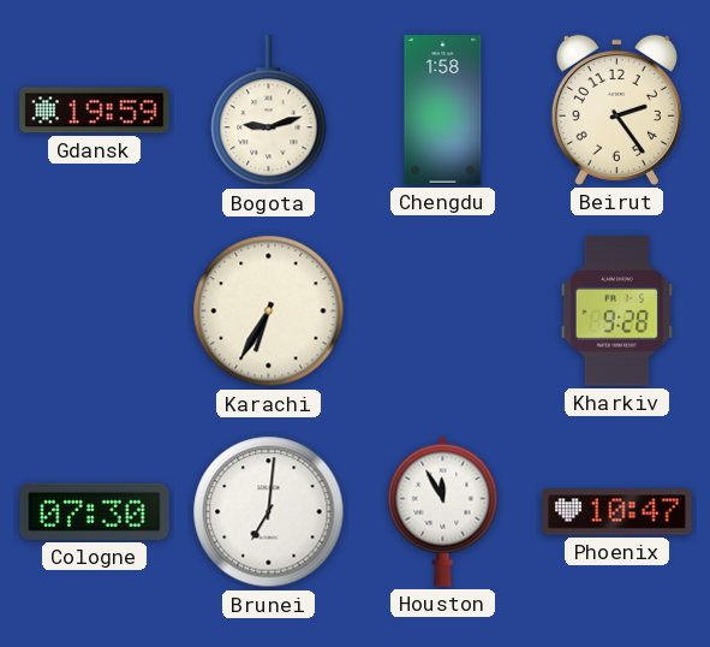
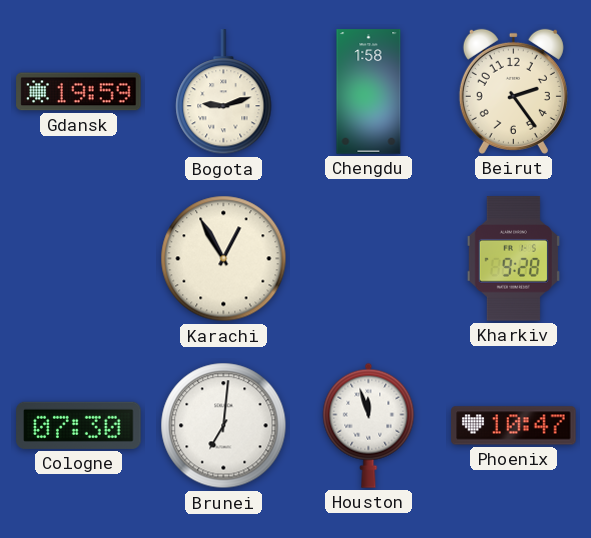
Karachi: 6:35 -> 12:55
Houston: 11:55 -> 11:57
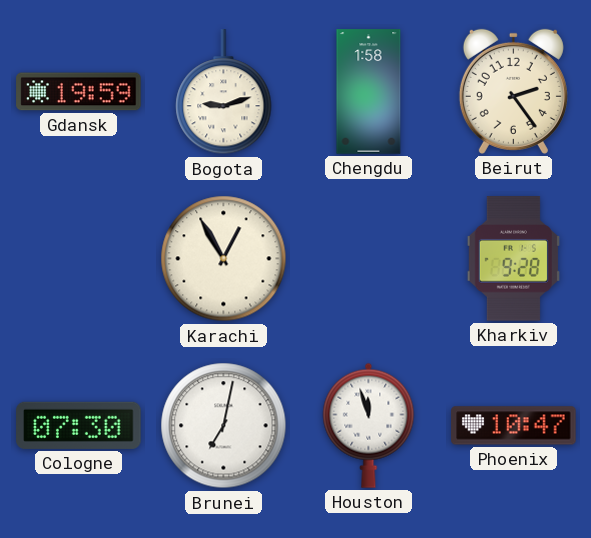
Brunei: 7:01 -> 7:02
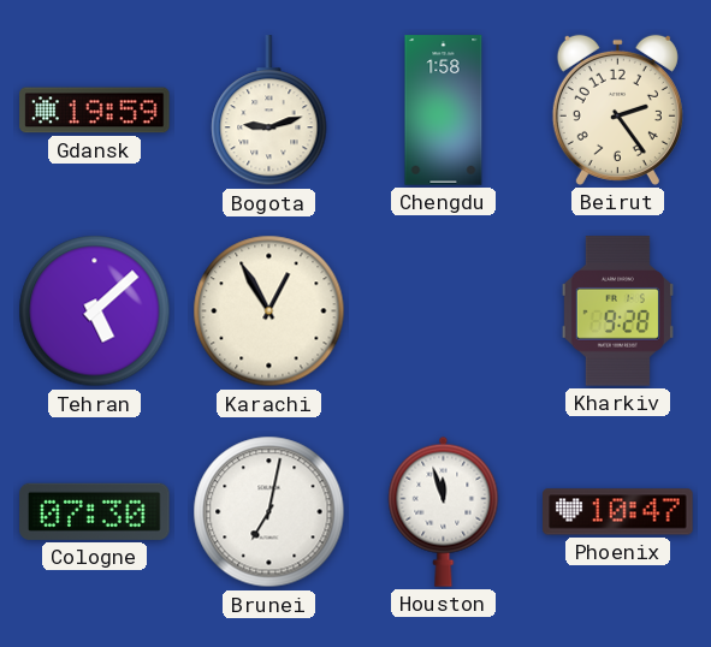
Tehran: none -> 5:08
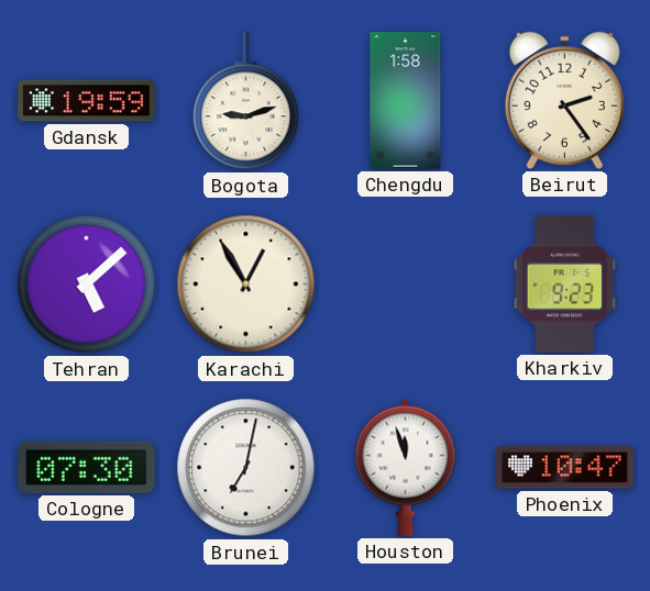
Kharkiv: 9:28 -> 9:23
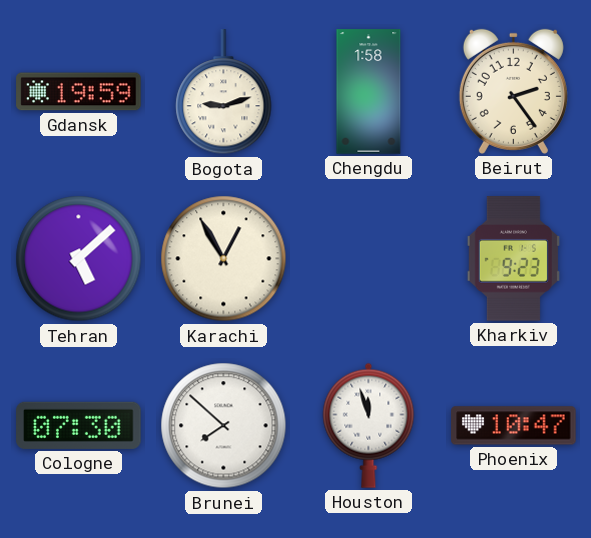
Brunei: 7:02 -> 7:52
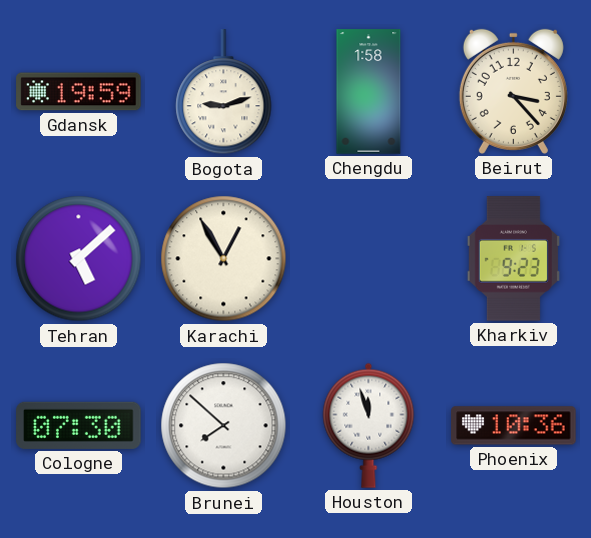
Beirut: 2:24 -> 3:23
Phoenix: 10:47 -> 10:36
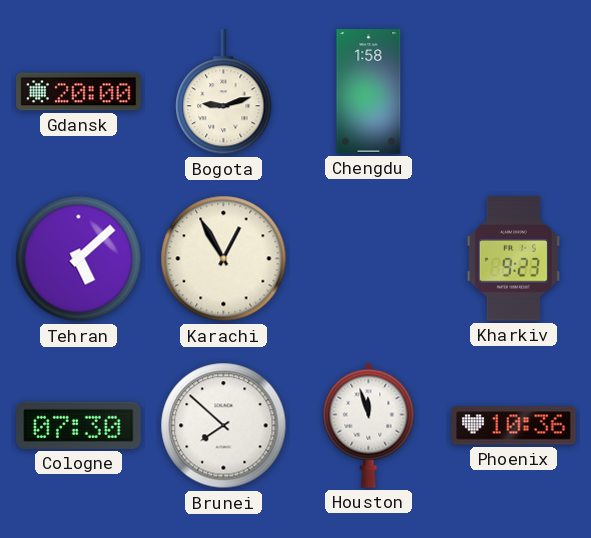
Gdansk: 19:59 -> 20:00
Beirut: 3:23 -> none
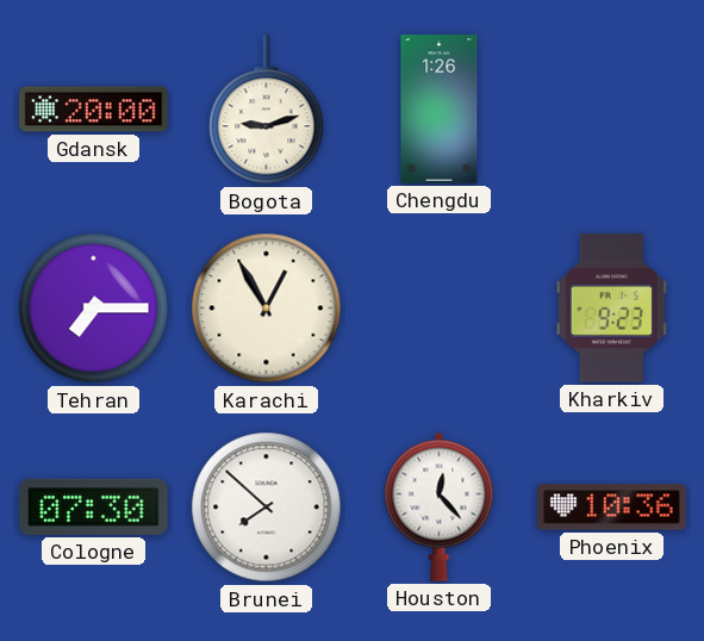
Chengdu: 1:58 -> 1:26
Tehran: 5:08 -> 7:15
Houston: 11:57 -> 12:23
